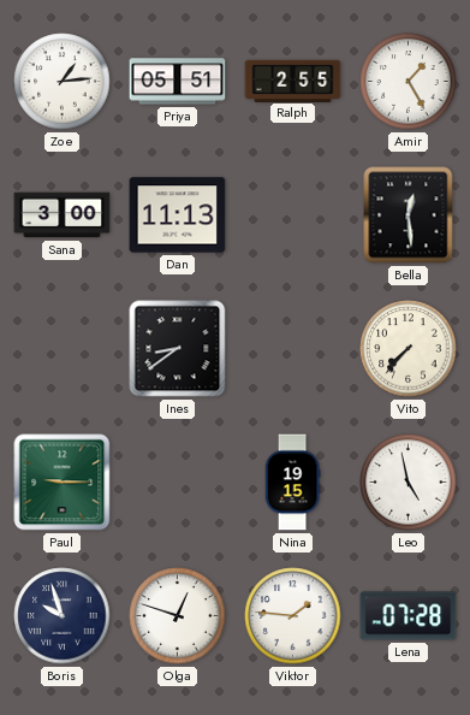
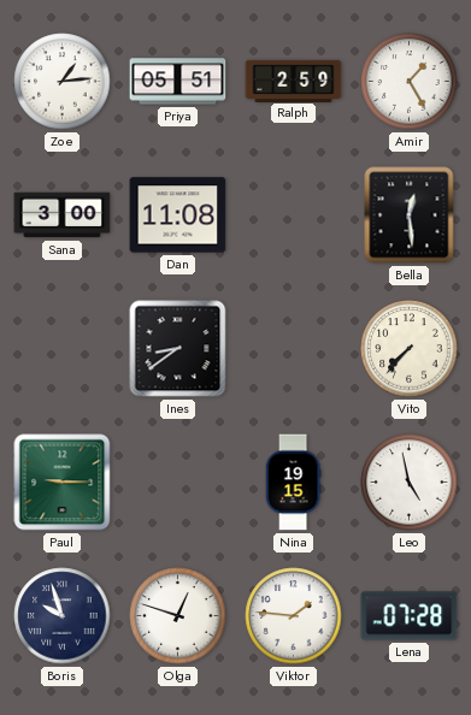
Ralph: 2:55 -> 2:59
Dan: 11:13 -> 11:08
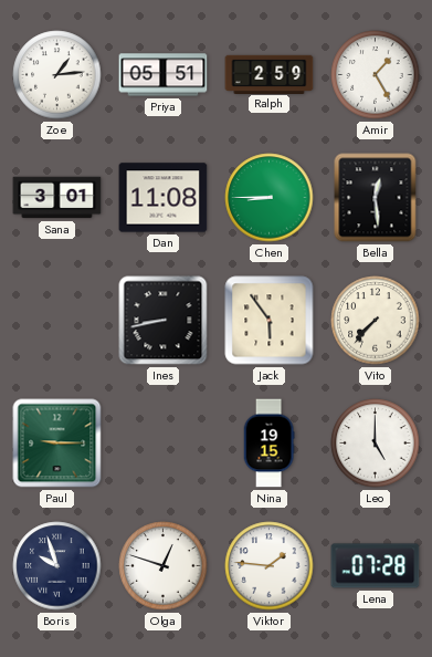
Sana: 3:00 -> 3:01
Chen: none -> 8:45
Ines: 8:39 -> 8:43
Jack: none -> 5:54
Leo: 4:58 -> 5:00
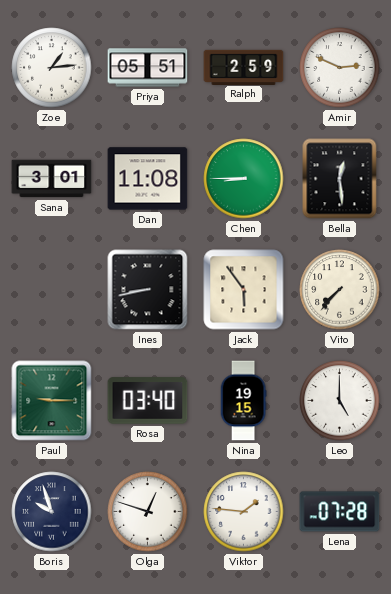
Amir: 1:25 -> 2:49
Rosa: none -> 03:40
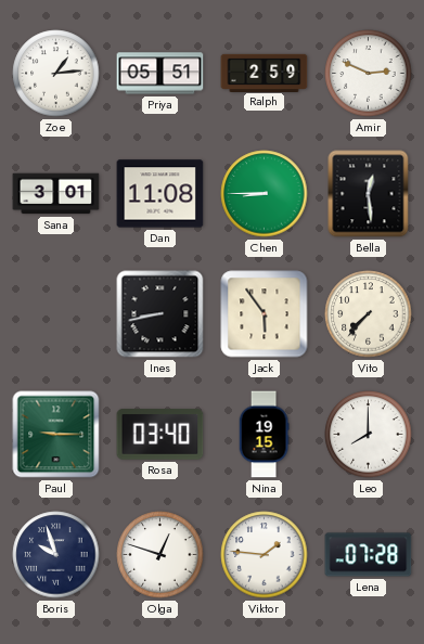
Leo: 5:00 -> 8:00
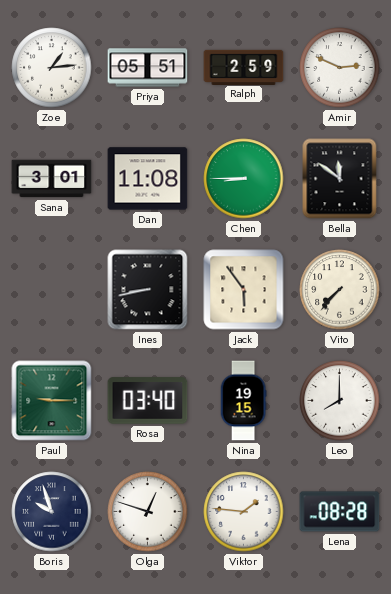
Bella: 12:29 -> 11:51
Lena: 07:28 -> 08:28
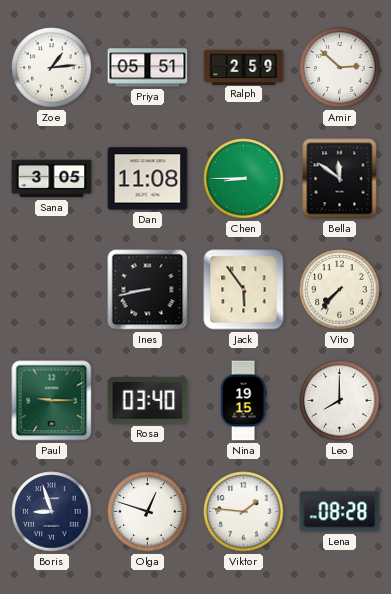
Amir: 2:49 -> 2:52
Sana: 3:01 -> 3:05
Boris: 9:57 -> 8:57
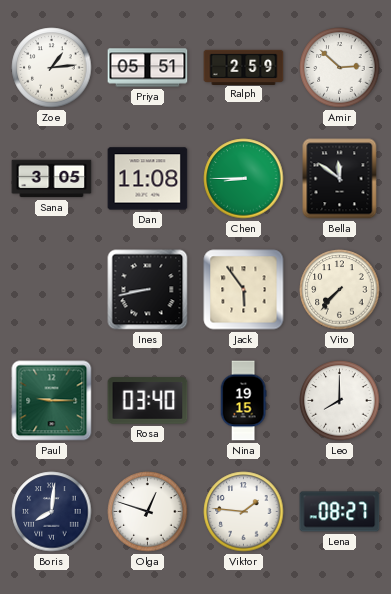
Boris: 8:57 -> 8:01
Lena: 08:28 -> 08:27
